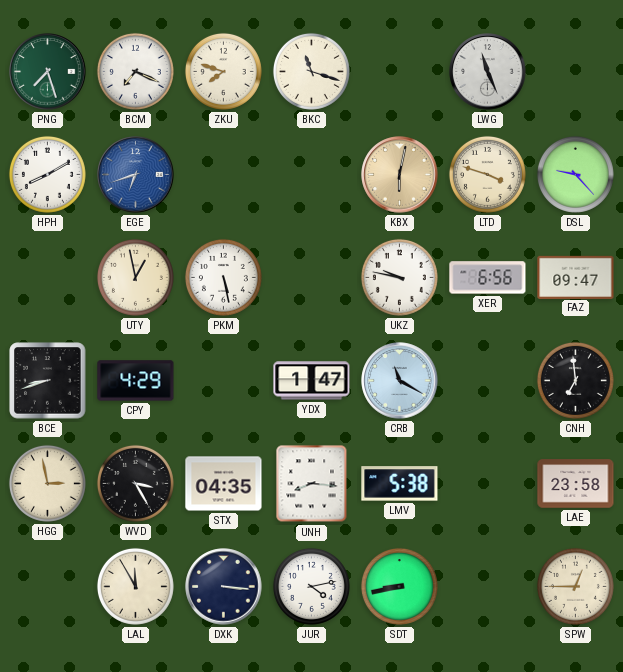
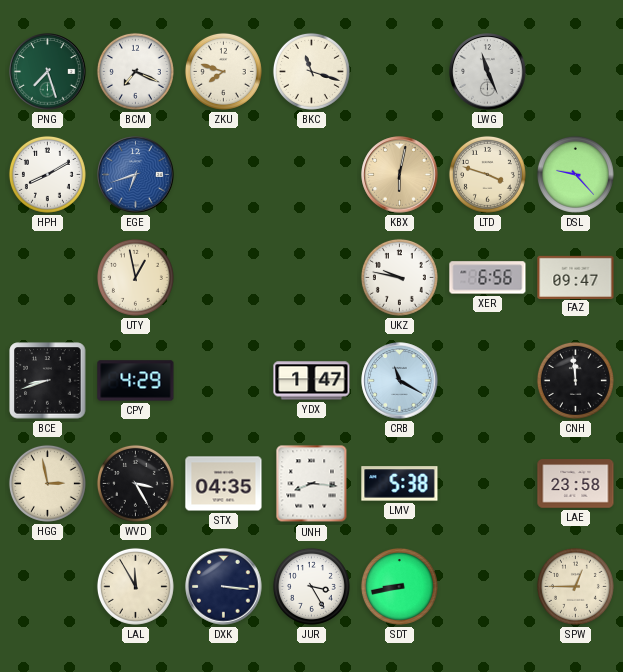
PKM: 5:28 -> none
CNH: 6:59 -> 11:59
JUR: 4:13 -> 3:25
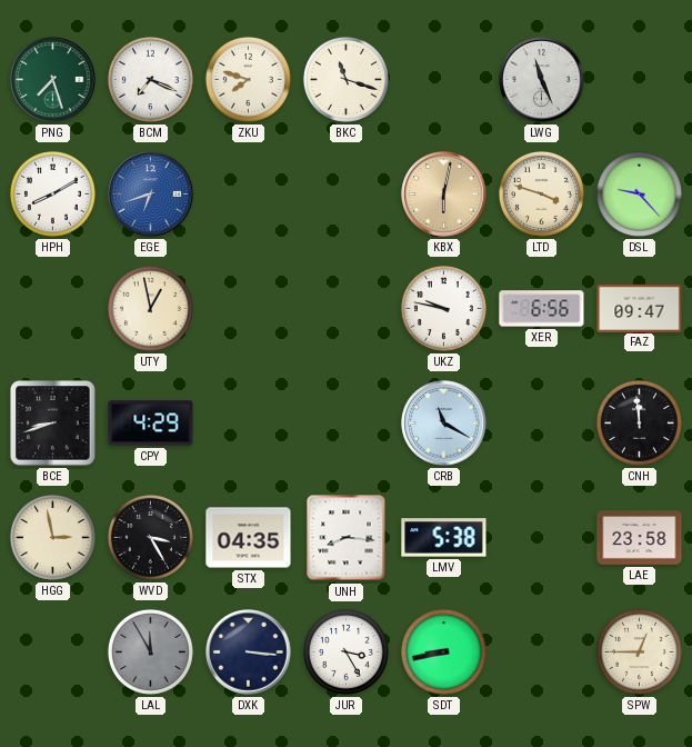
YDX: 1:47 -> none
LAL dial: cream -> grey
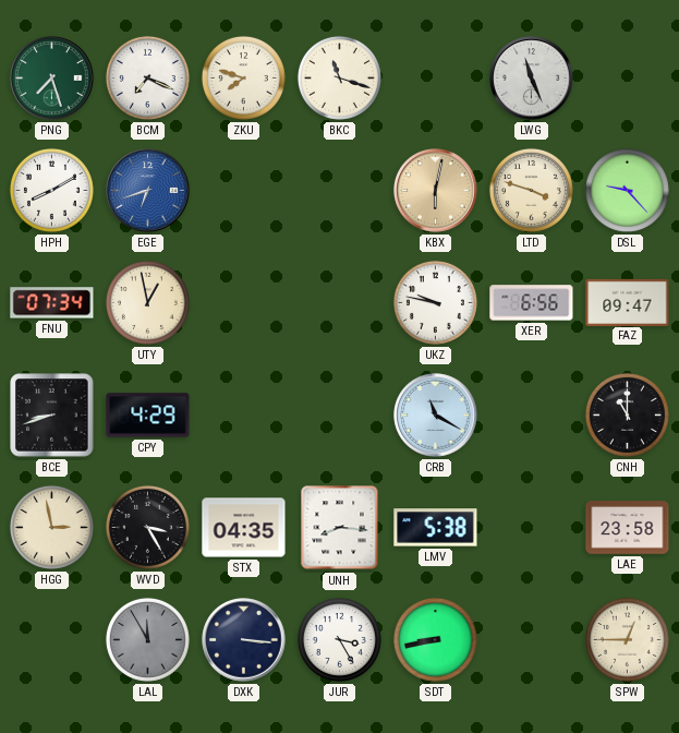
FNU: none -> 07:34
CNH: 11:59 -> 11:00
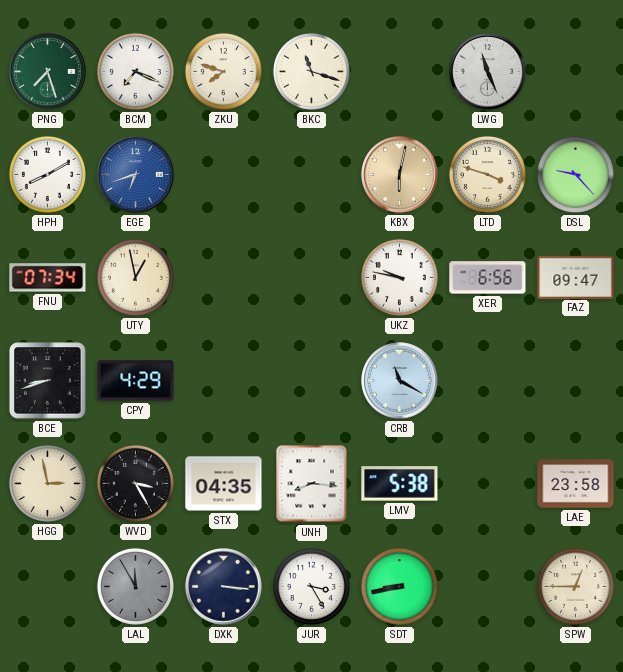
CNH: 11:00 -> none
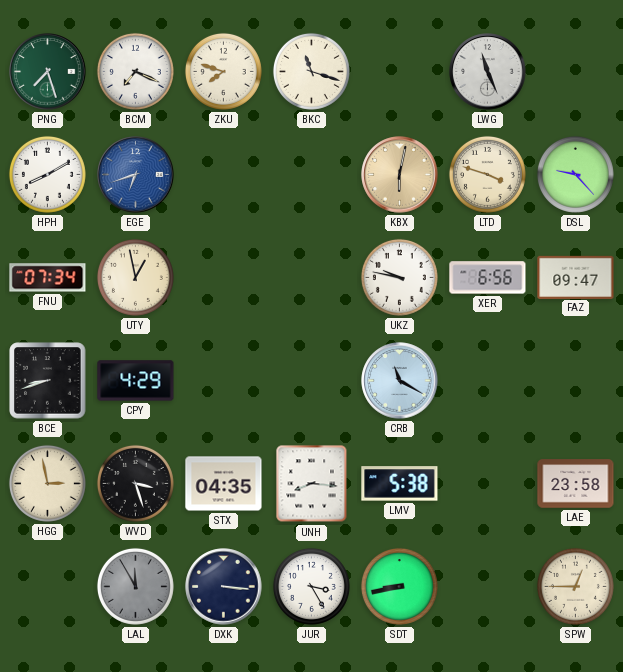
WVD: 3:25 -> 3:27
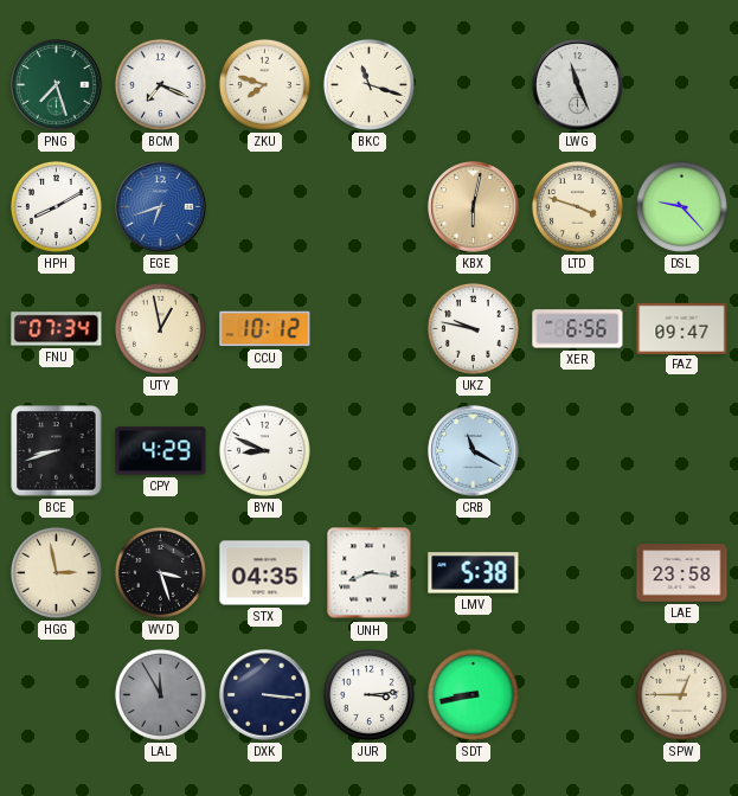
CCU: none -> 10:12
BYN: none -> 8:49
JUR: 3:25 -> 3:14
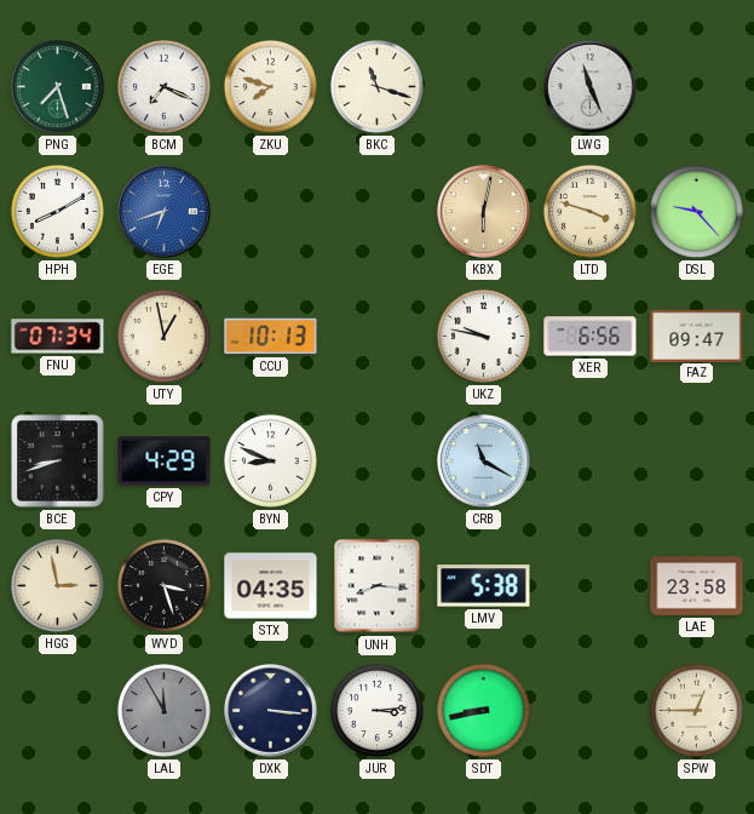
CCU: 10:12 -> 10:13
